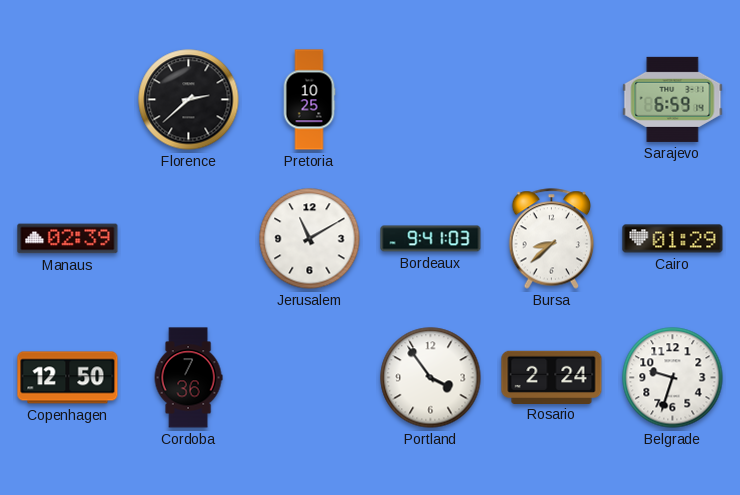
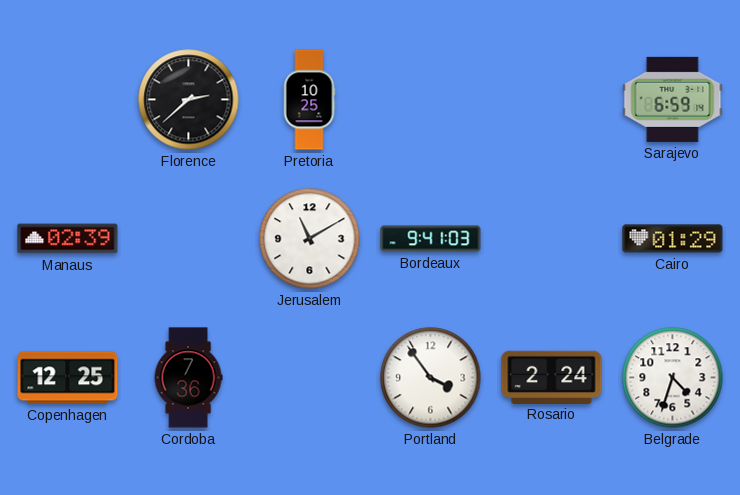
Bursa: 8:38 -> none
Copenhagen: 12:50 -> 12:25
Belgrade: 9:33 -> 4:33
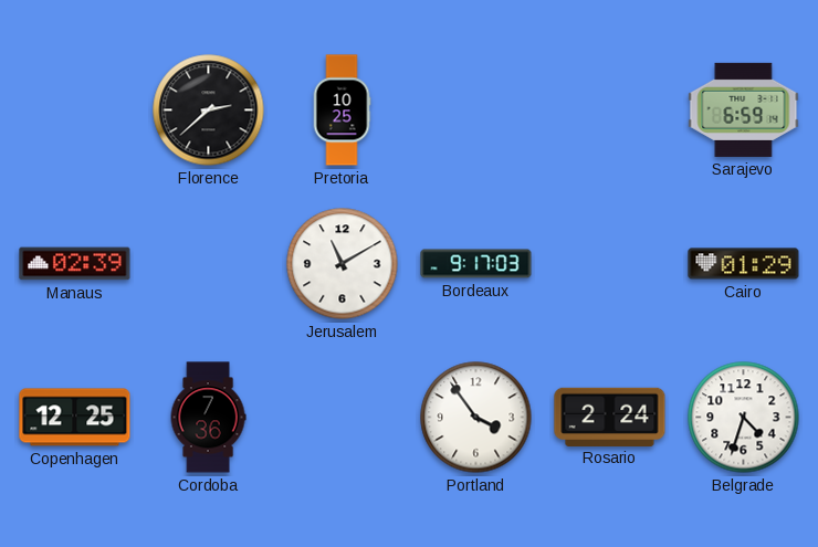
Bordeaux: 9:41 -> 9:17
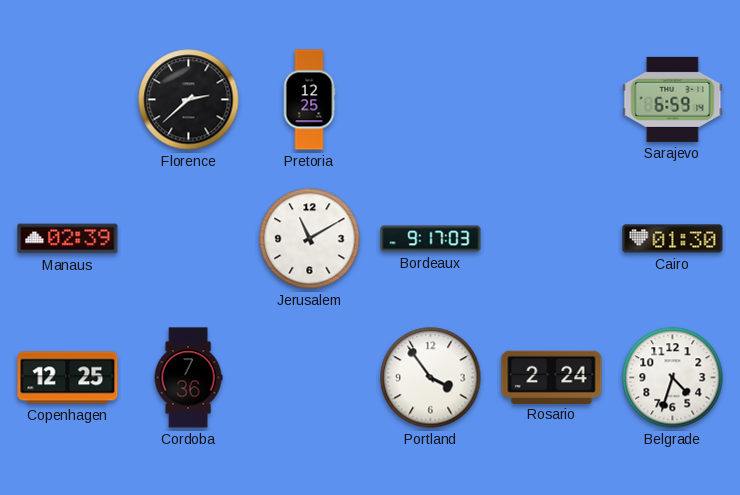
Pretoria: 10:25 -> 12:25
Cairo: 01:29 -> 01:30
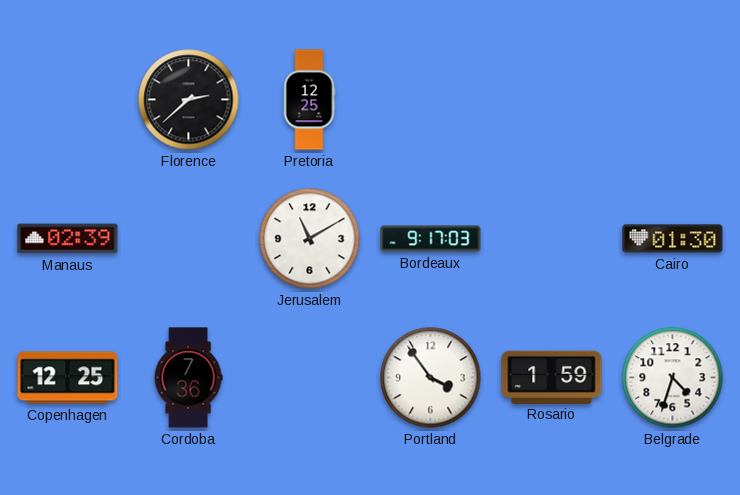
Sarajevo: 6:59 -> none
Rosario: 2:24 -> 1:59
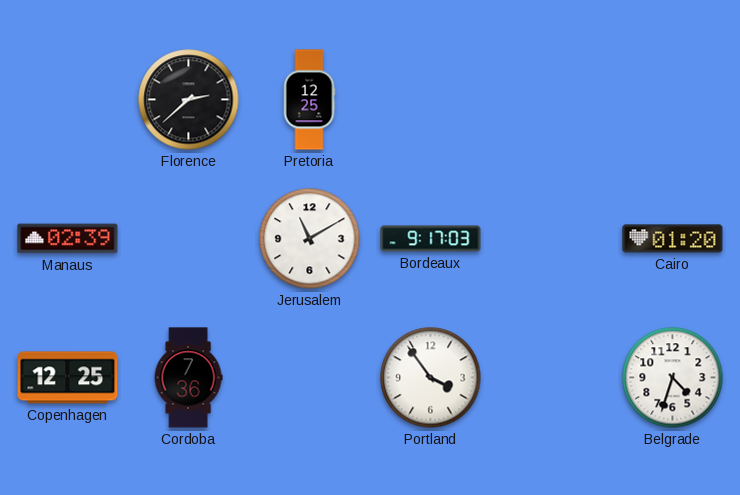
Cairo: 01:30 -> 01:20
Rosario: 1:59 -> none
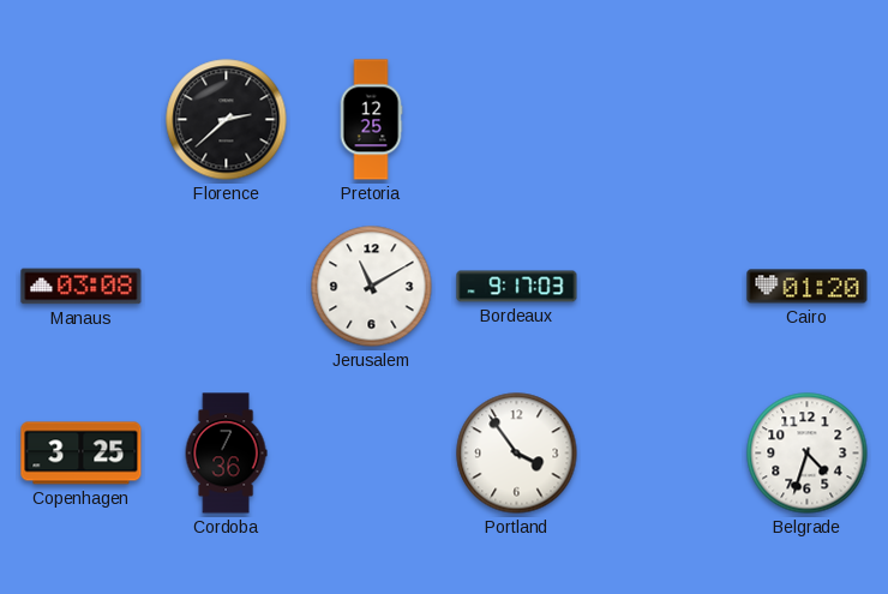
Manaus: 02:39 -> 03:08
Copenhagen: 12:25 -> 3:25
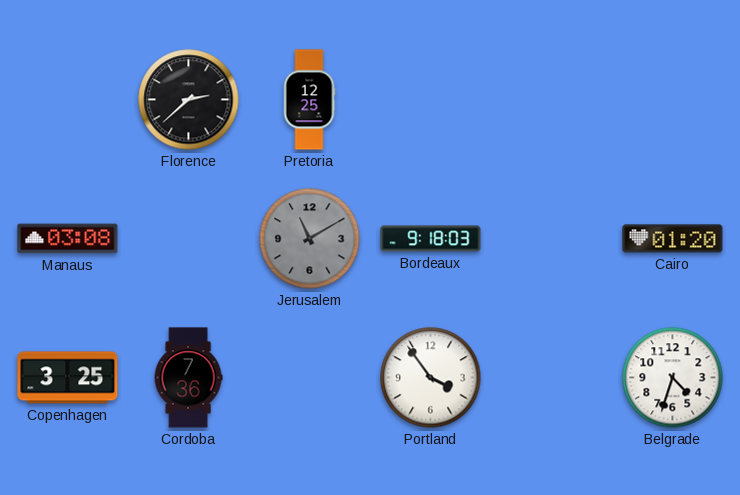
Jerusalem dial: white -> grey
Bordeaux: 9:17 -> 9:18
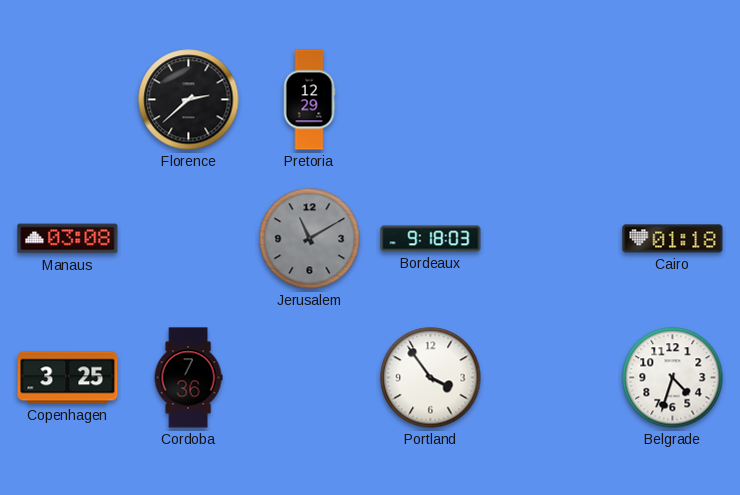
Pretoria: 12:25 -> 12:29
Cairo: 01:20 -> 01:18
